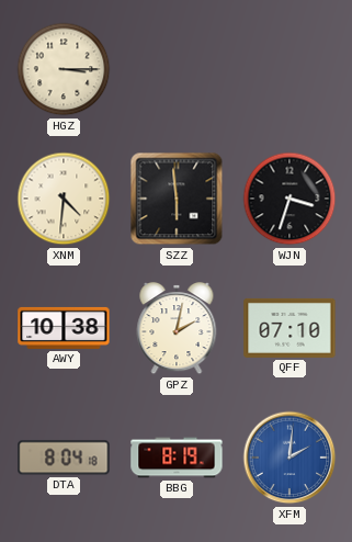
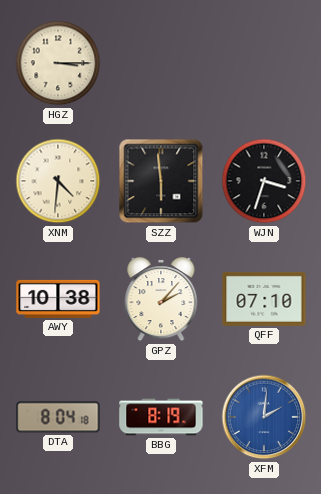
GPZ: 2:02 -> 2:07
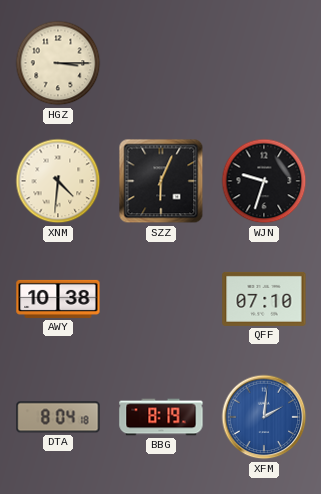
SZZ: 5:59 -> 6:04
WJN: 3:33 -> 9:33
GPZ: 2:07 -> none
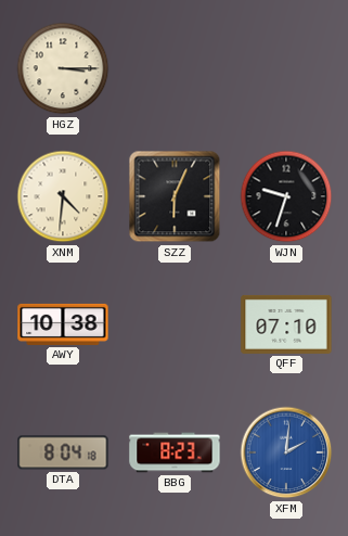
BBG: 8:19 -> 8:23
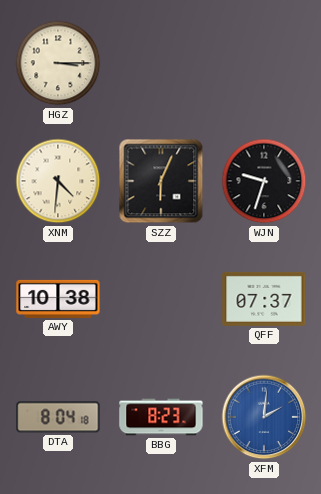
QFF: 07:10 -> 07:37
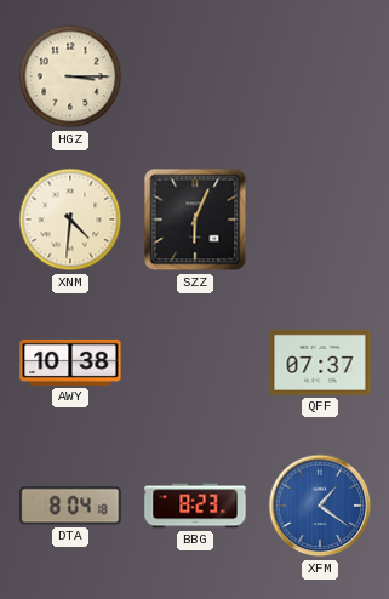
WJN: 9:33 -> none
XFM: 2:01 -> 1:21
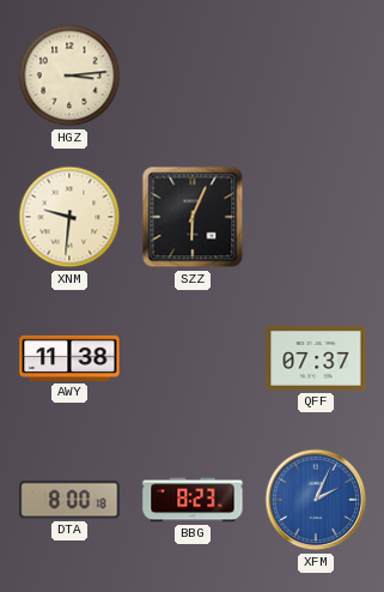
HGZ: 3:15 -> 3:14
XNM: 4:31 -> 9:31
AWY: 10:38 -> 11:38
DTA: 8:04 -> 8:00
XFM: 1:21 -> 2:04
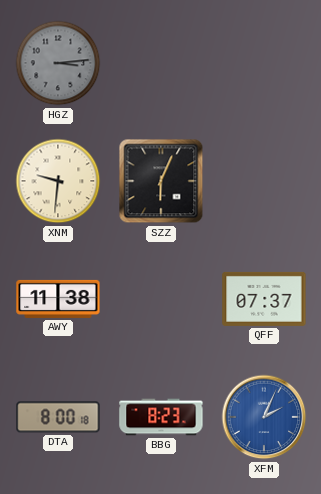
HGZ dial: cream -> grey
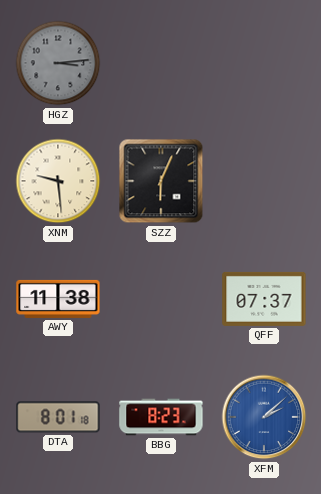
XNM: 9:31 -> 9:29
DTA: 8:00 -> 8:01
XFM: 2:04 -> 2:08
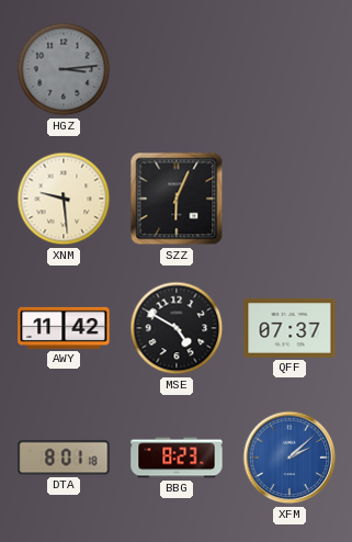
AWY: 11:38 -> 11:42
MSE: none -> 4:50
